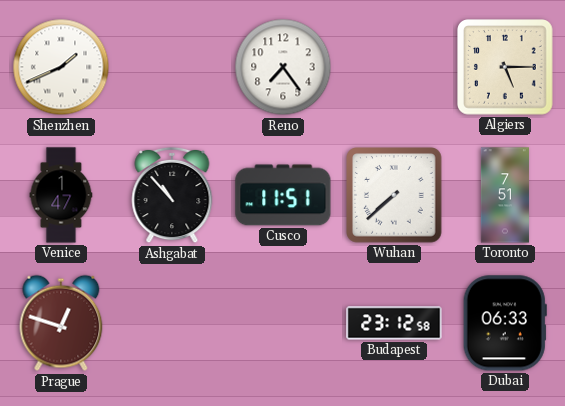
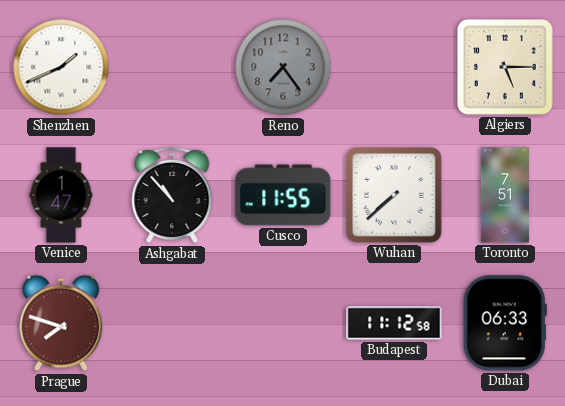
Reno dial: white -> grey
Cusco: 11:51 -> 11:55
Prague: 12:48 -> 7:48
Budapest: 23:12 -> 11:12
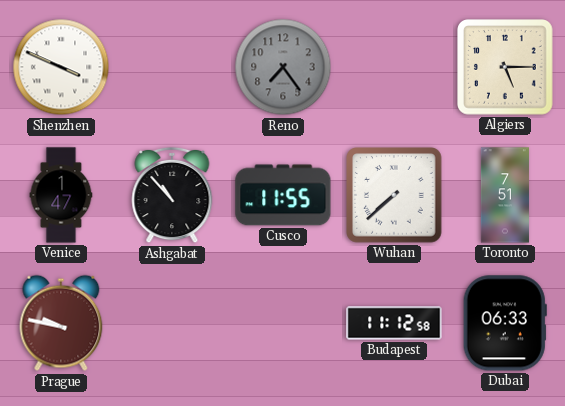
Shenzhen: 1:41 -> 3:49
Prague: 7:48 -> 9:47
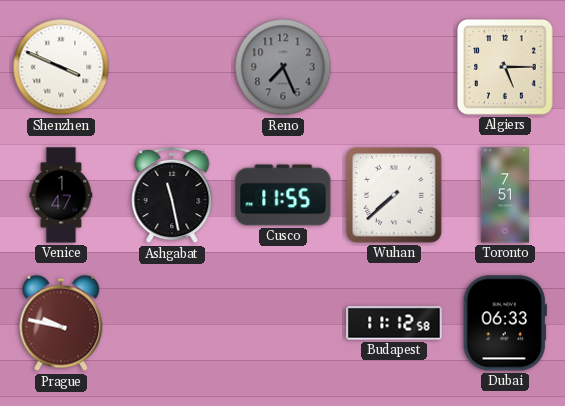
Reno: 7:24 -> 7:26
Ashgabat: 10:53 -> 11:28
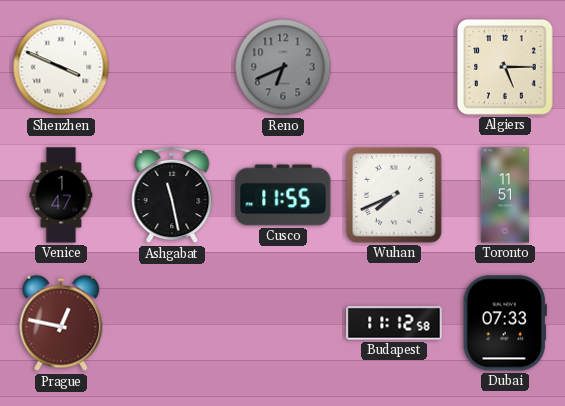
Reno: 7:26 -> 6:41
Wuhan: 7:38 -> 7:41
Toronto: 7:51 -> 11:51
Prague: 9:47 -> 12:47
Dubai: 06:33 -> 07:33
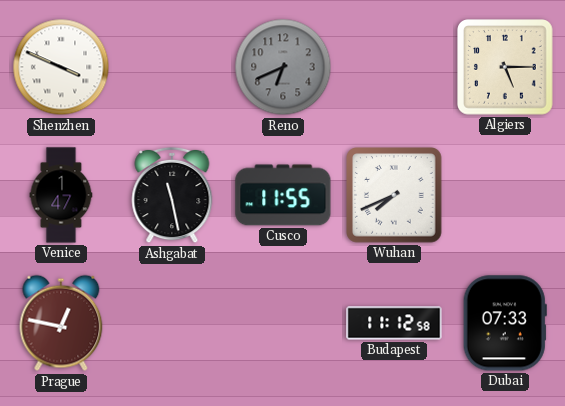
Toronto: 11:51 -> none
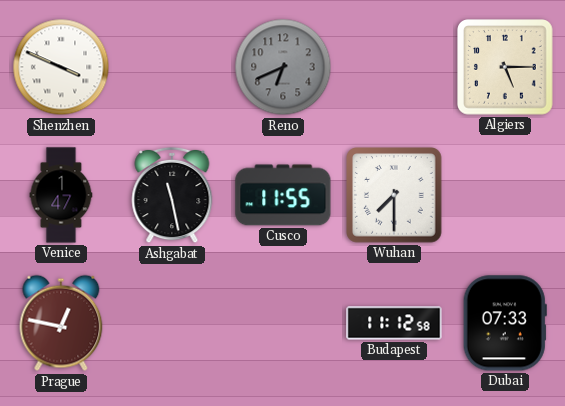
Wuhan: 7:41 -> 7:30
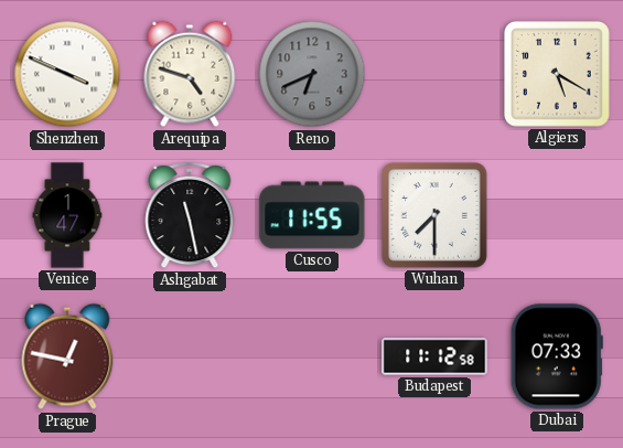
Arequipa: none -> 4:48
Algiers: 5:15 -> 5:20
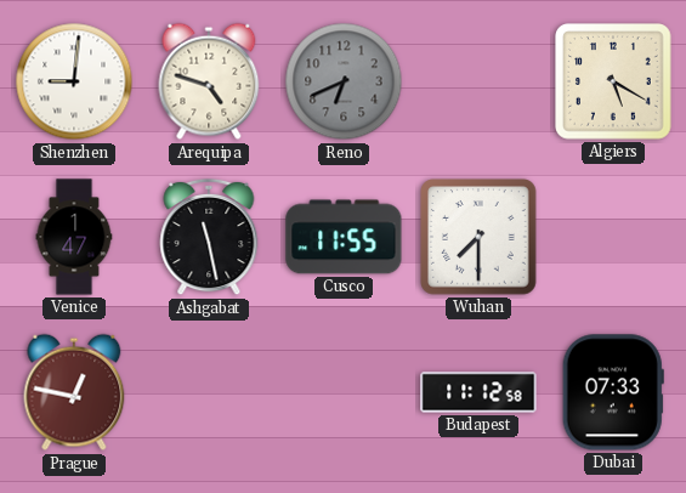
Shenzhen: 3:49 -> 9:01
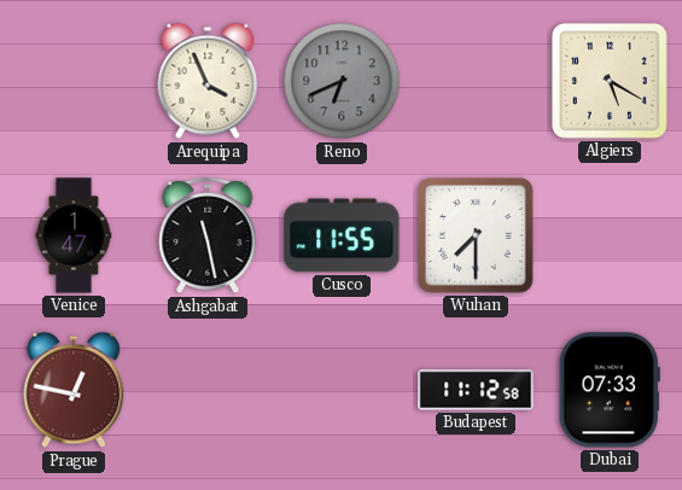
Shenzhen: 9:01 -> none
Arequipa: 4:48 -> 3:56
